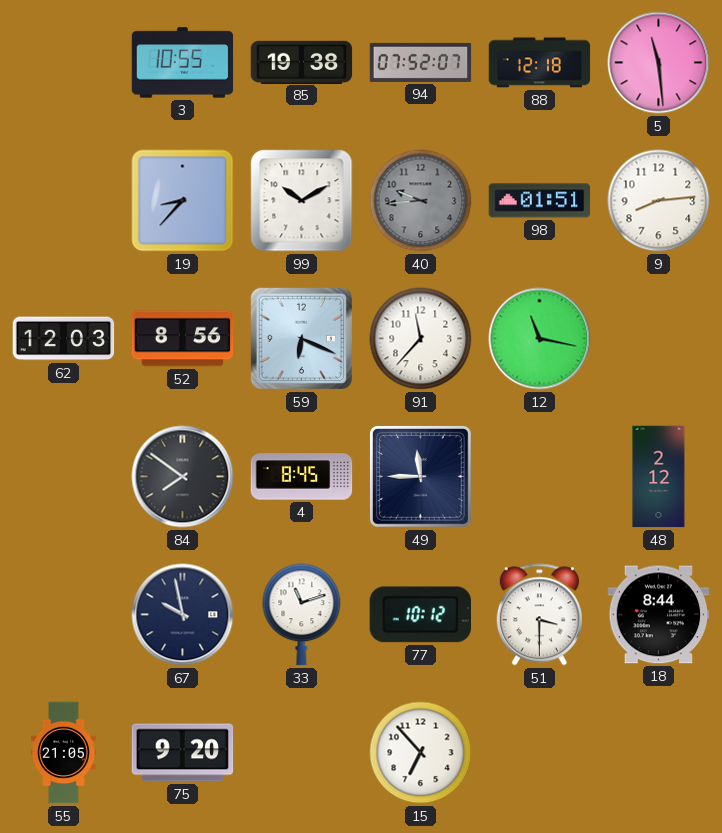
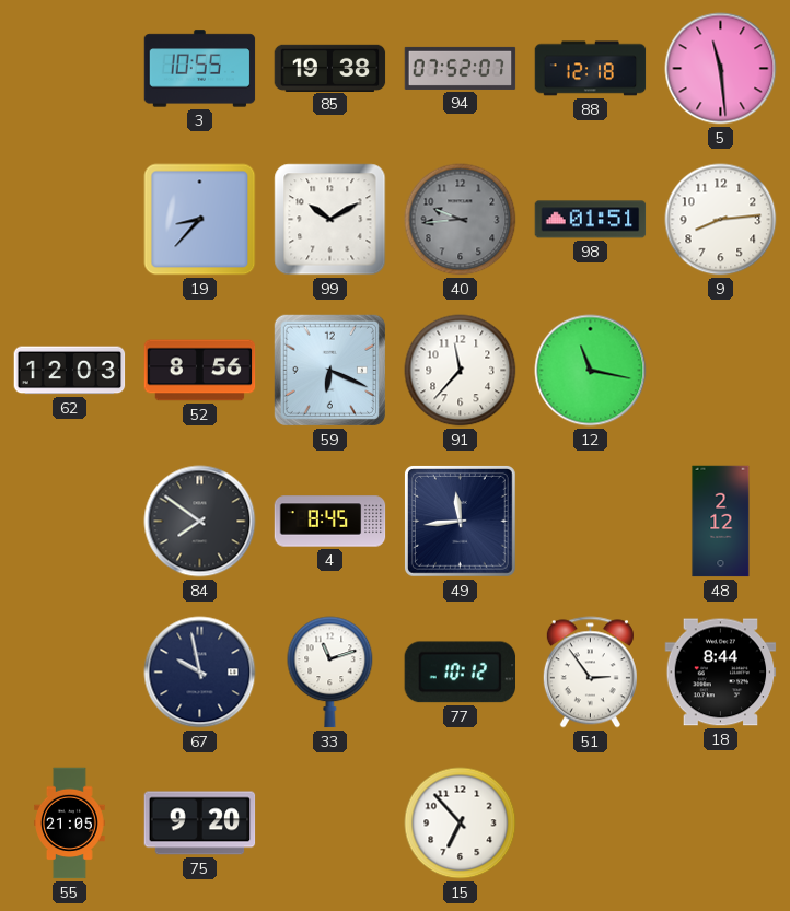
49: 11:45 -> 11:44
51: 3:30 -> 2:54
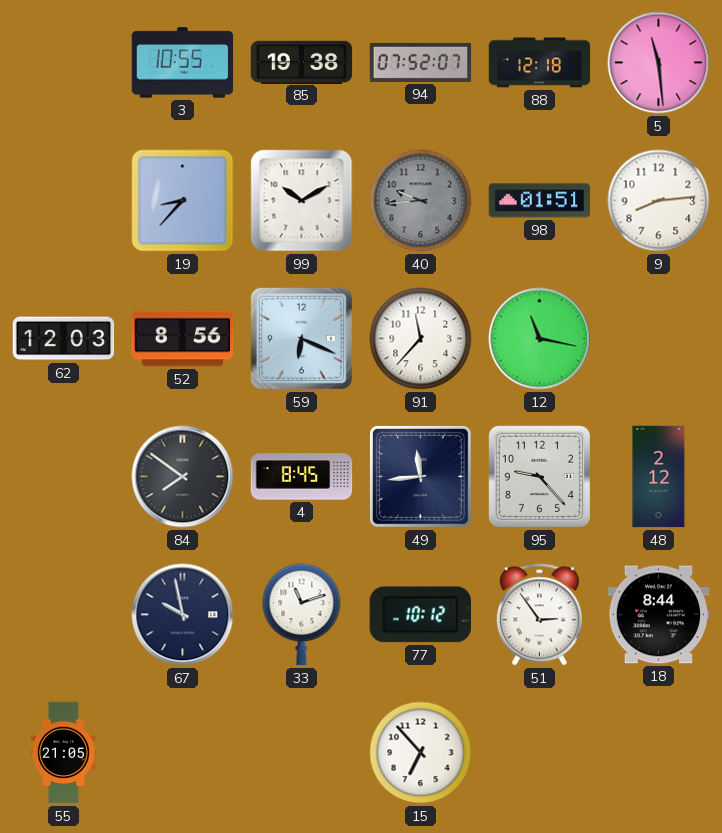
95: none -> 9:23
75: 9:20 -> none
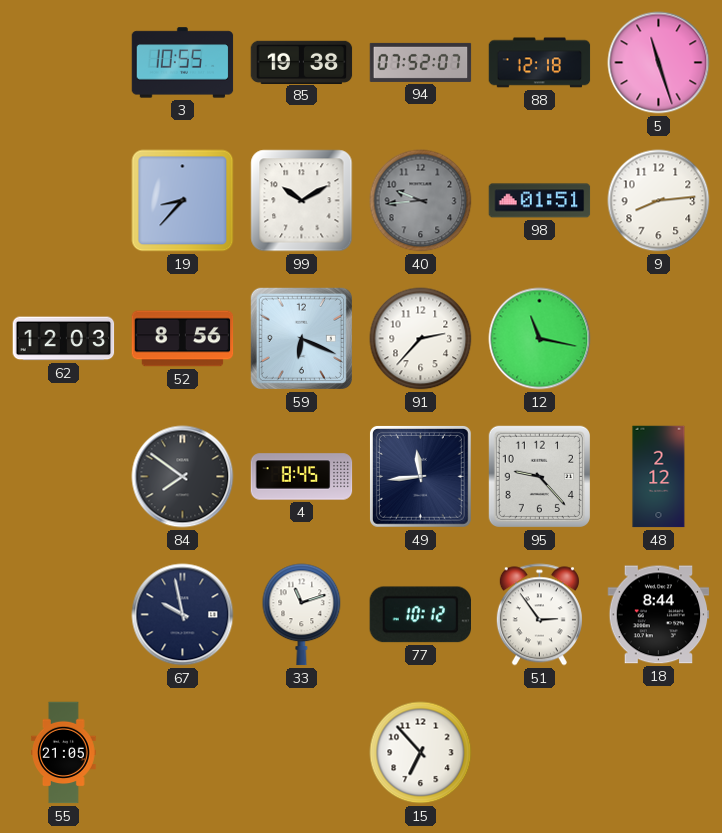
5: 11:29 -> 11:27
91: 11:37 -> 2:37
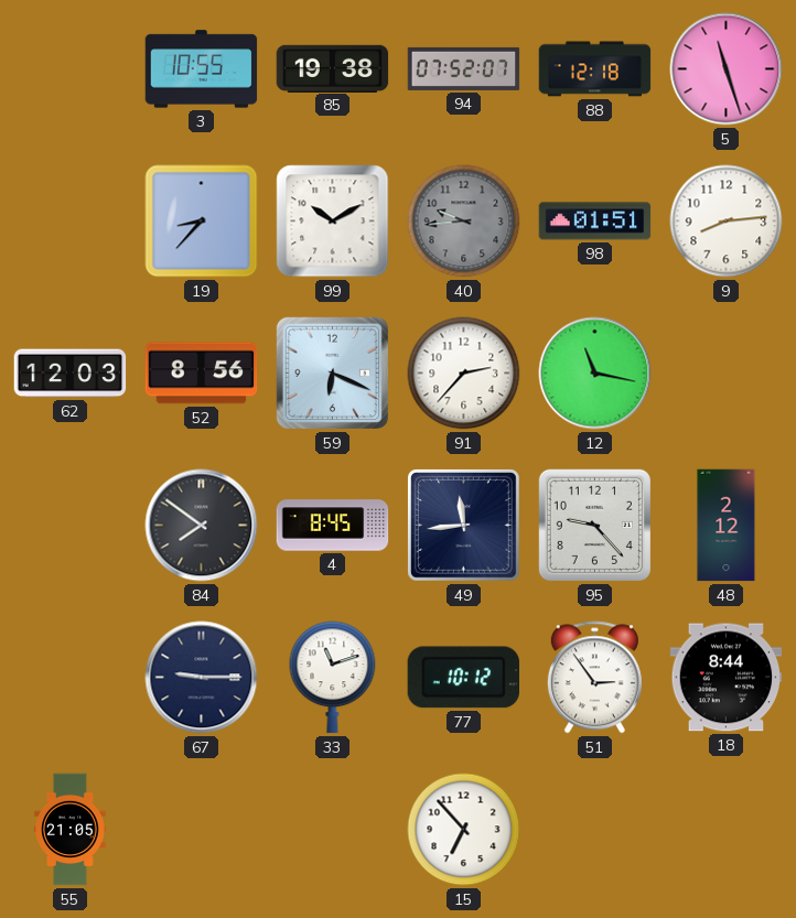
67: 9:58 -> 9:15
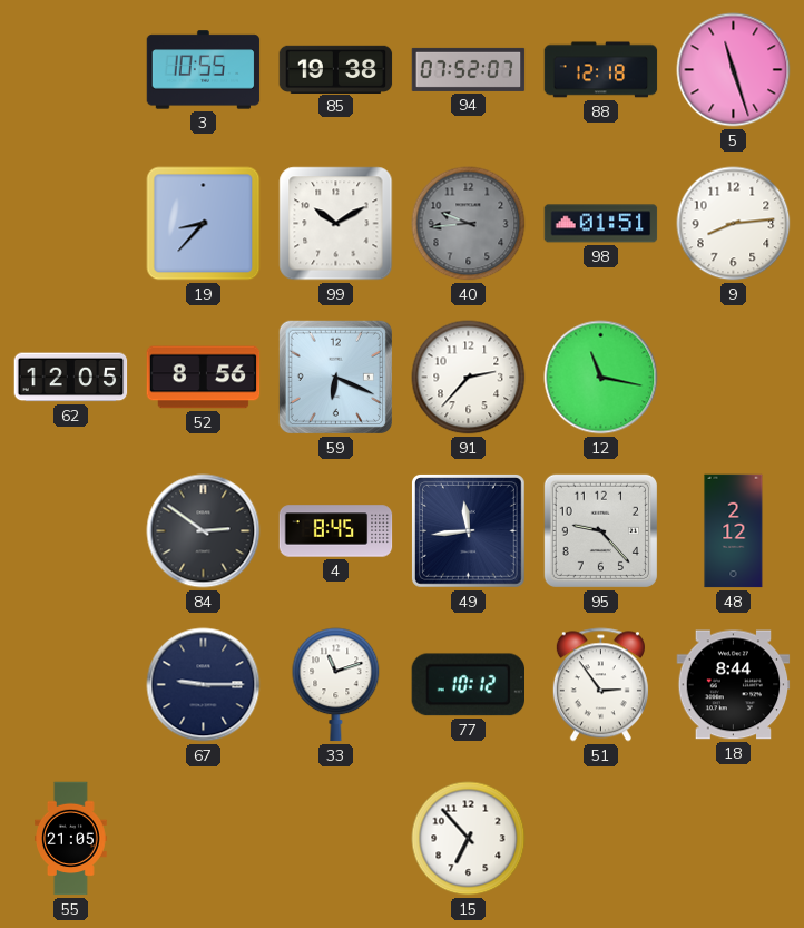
62: 12:03 -> 12:05
84: 7:51 -> 2:51
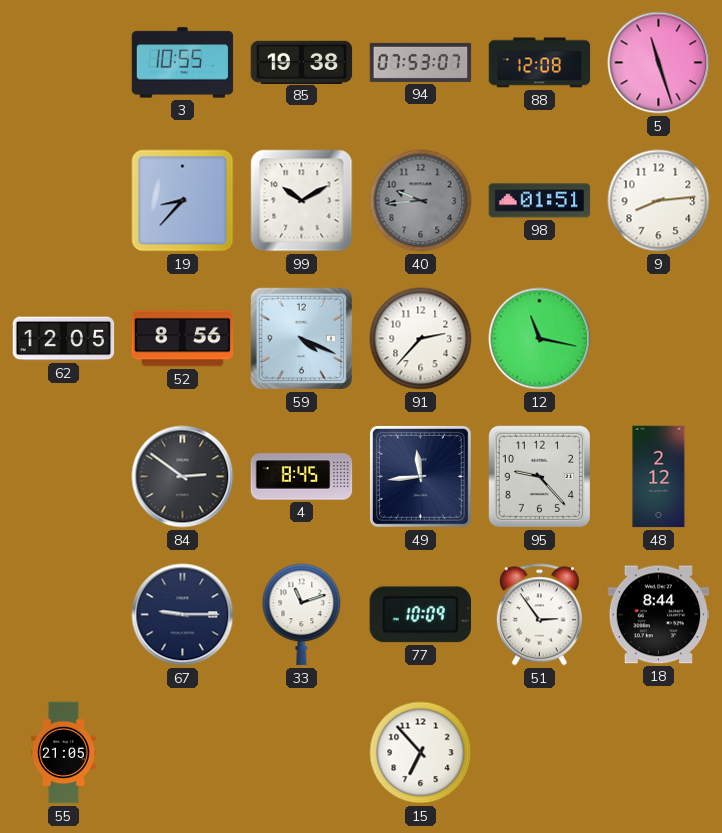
94: 07:52 -> 07:53
88: 12:18 -> 12:08
59: 6:19 -> 4:19
77: 10:12 -> 10:09
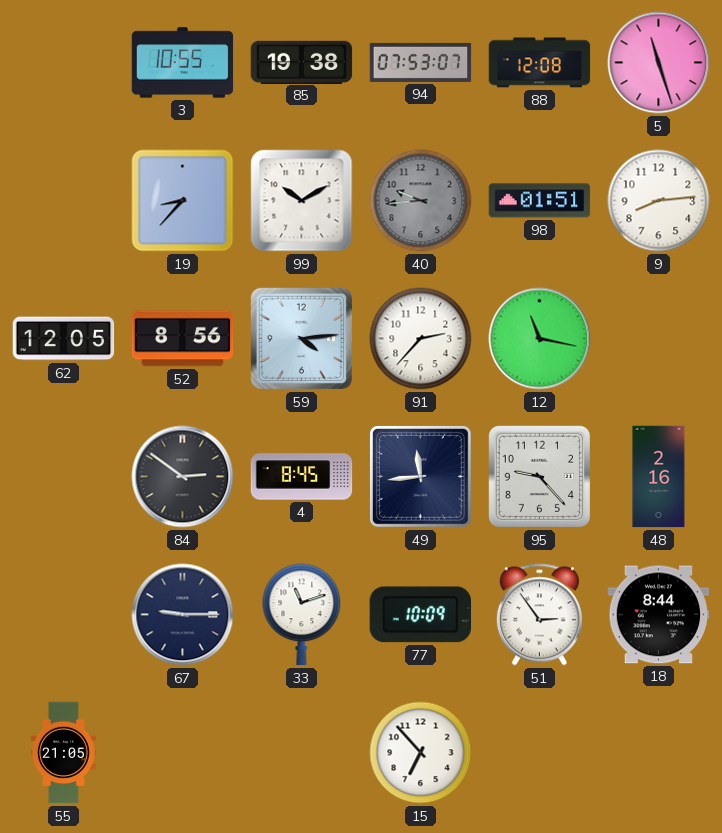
59: 4:19 -> 4:14
48: 2:12 -> 2:16
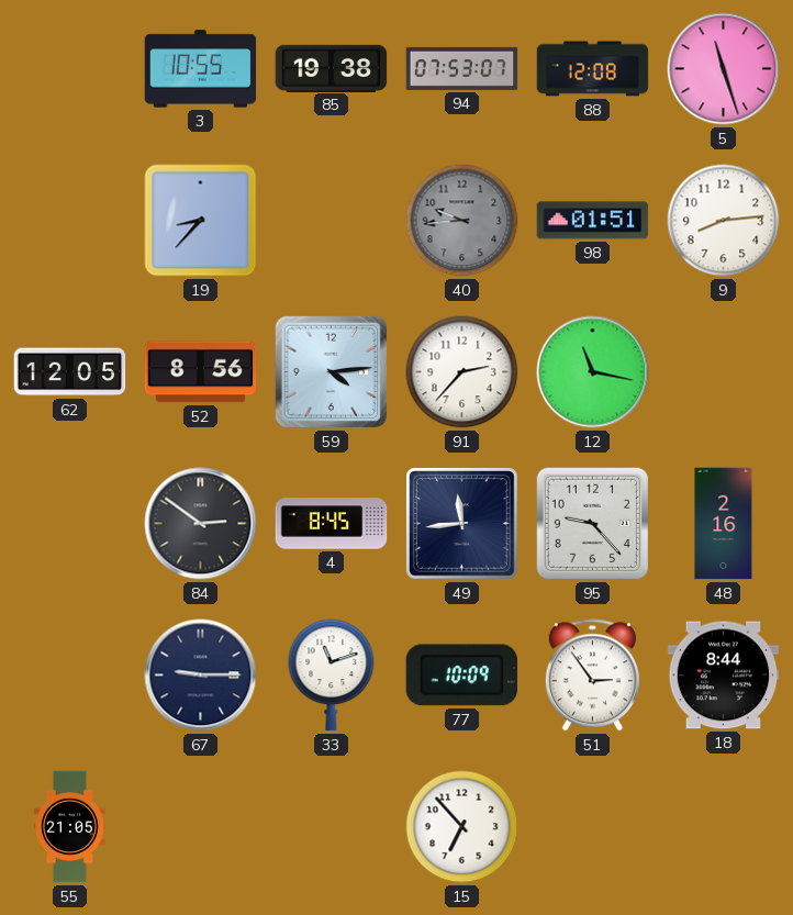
99: 10:10 -> none
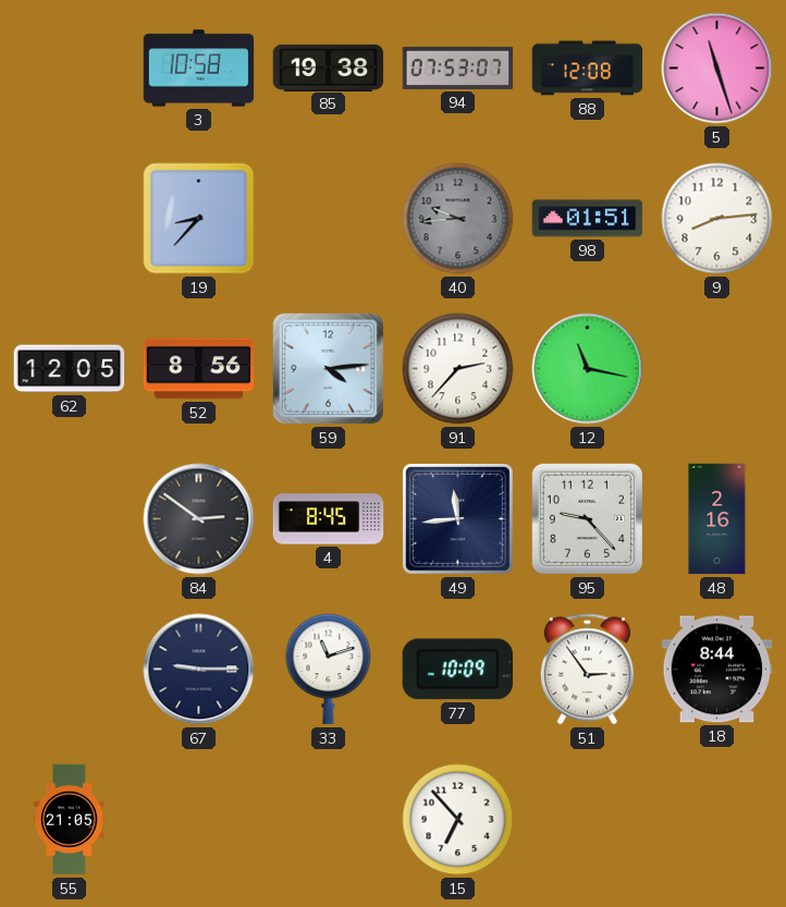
3: 10:55 -> 10:58
